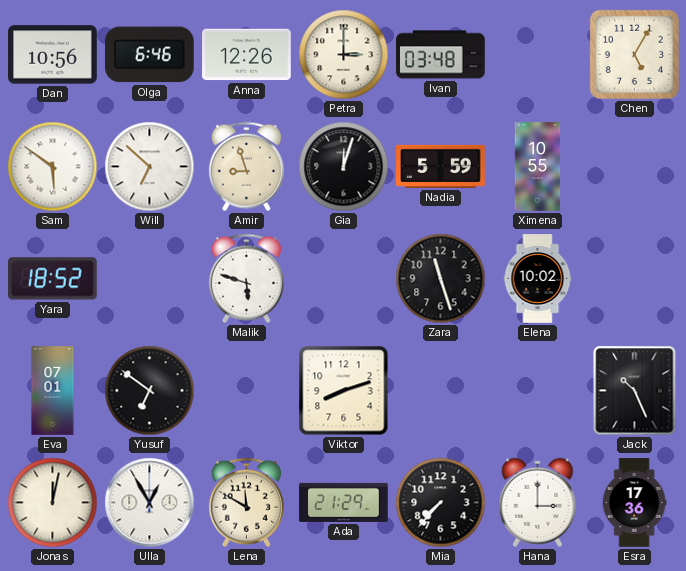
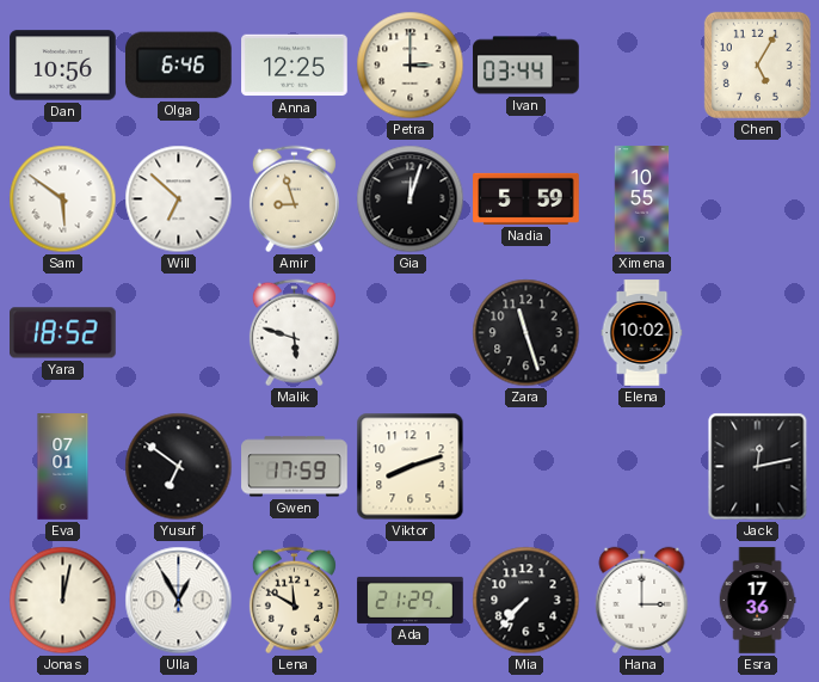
Anna: 12:26 -> 12:25
Ivan: 03:48 -> 03:44
Gwen: none -> 17:59
Jack: 10:26 -> 12:13
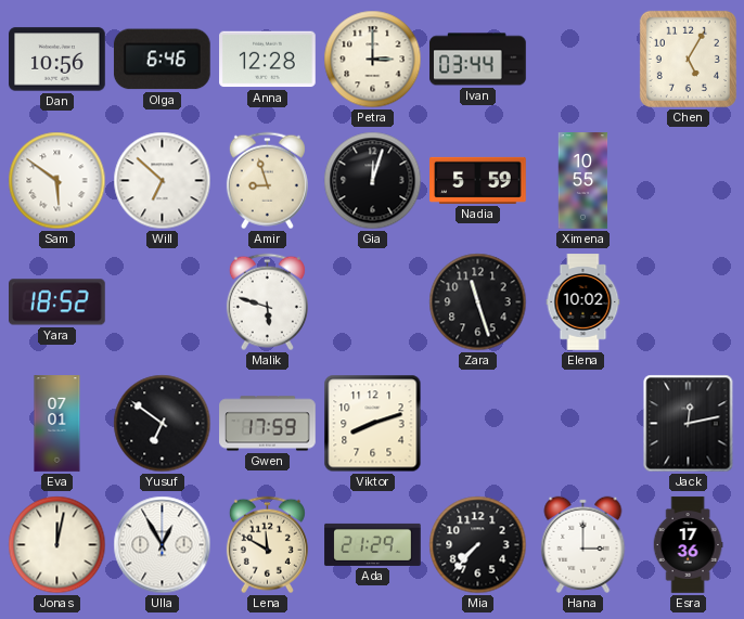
Anna: 12:25 -> 12:28
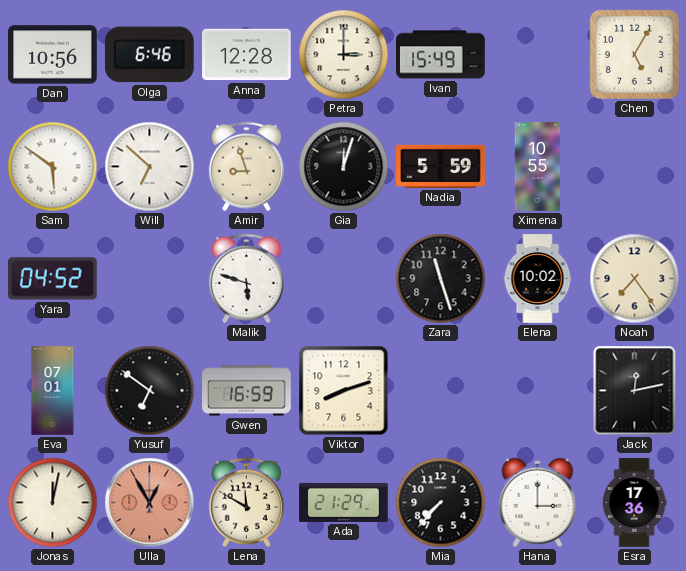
Ivan: 03:44 -> 15:49
Yara: 18:52 -> 04:52
Noah: none -> 7:24
Gwen: 17:59 -> 16:59
Ulla dial: white -> salmon
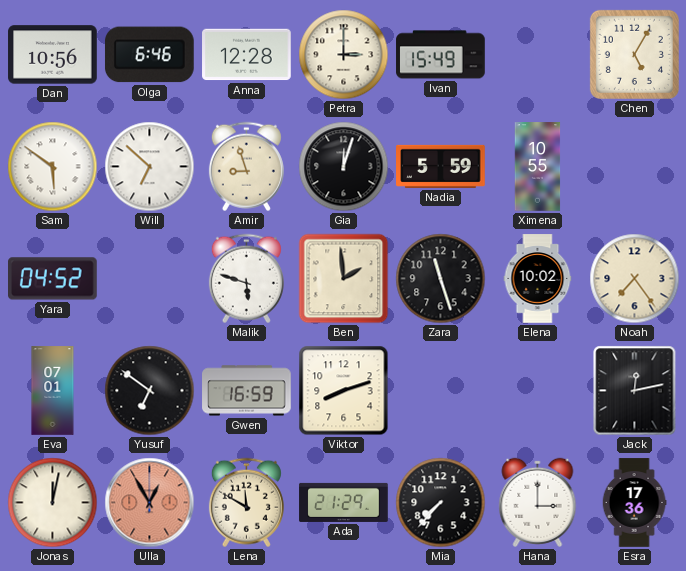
Ben: none -> 1:59
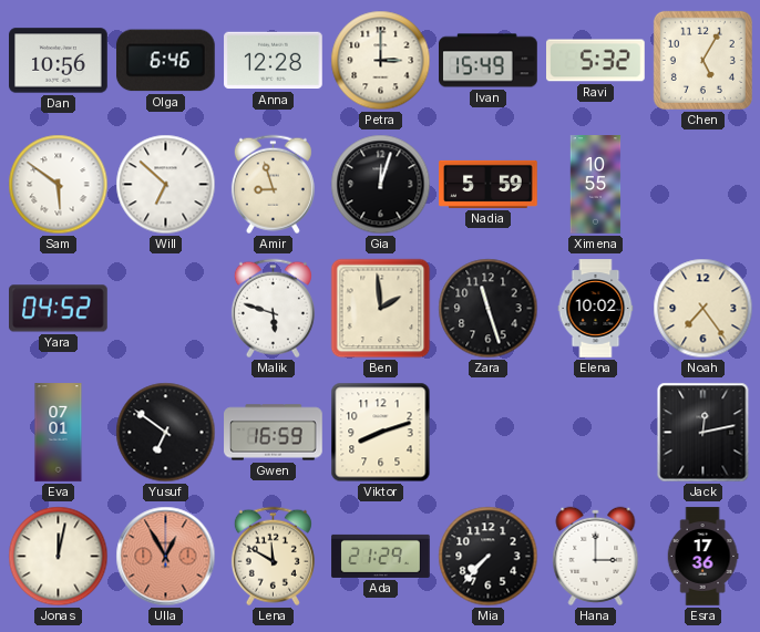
Ravi: none -> 5:32
